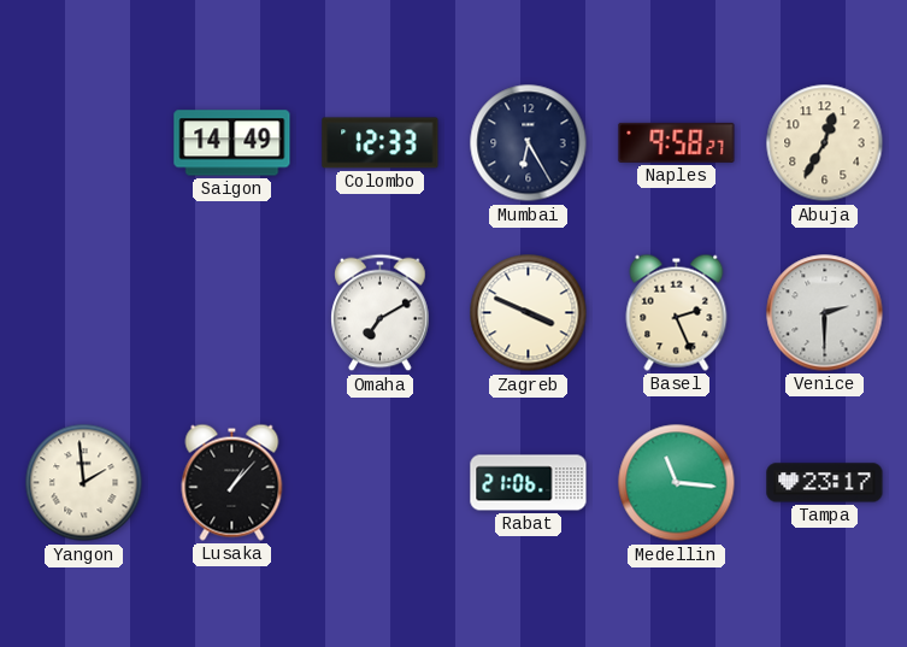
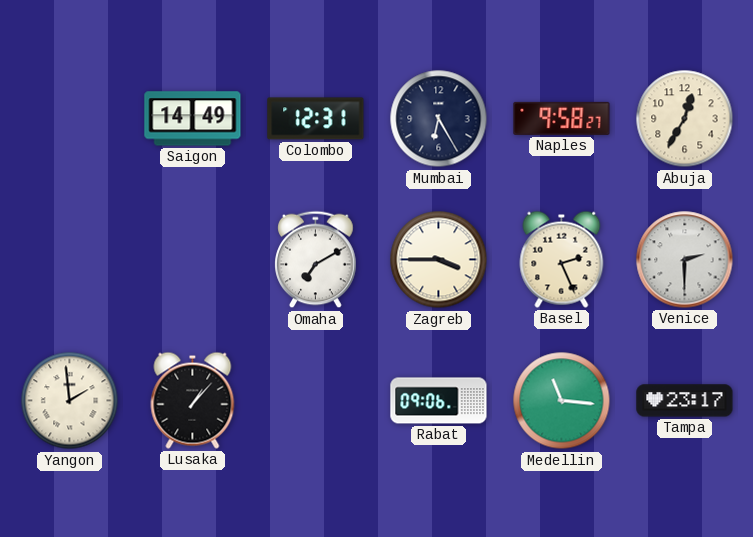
Colombo: 12:33 -> 12:31
Zagreb: 3:49 -> 3:45
Rabat: 21:06 -> 09:06
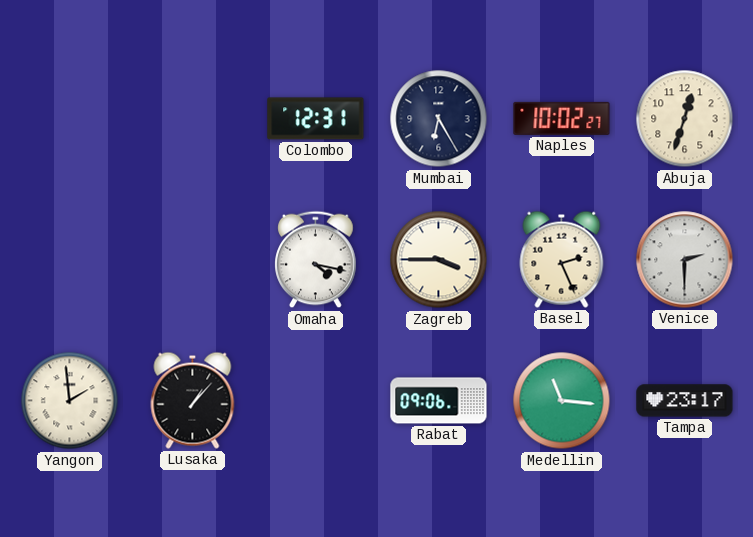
Saigon: 14:49 -> none
Naples: 9:58 -> 10:02
Abuja: 12:35 -> 12:33
Omaha: 7:10 -> 4:17
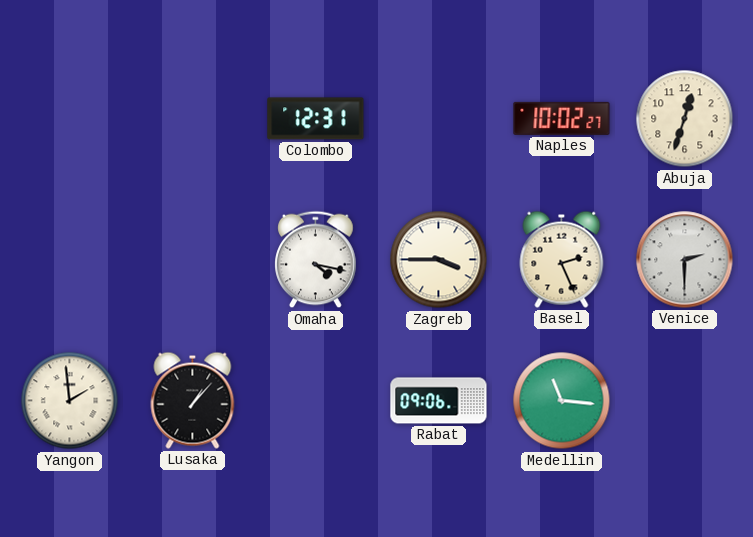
Mumbai: 6:25 -> none
Tampa: 23:17 -> none
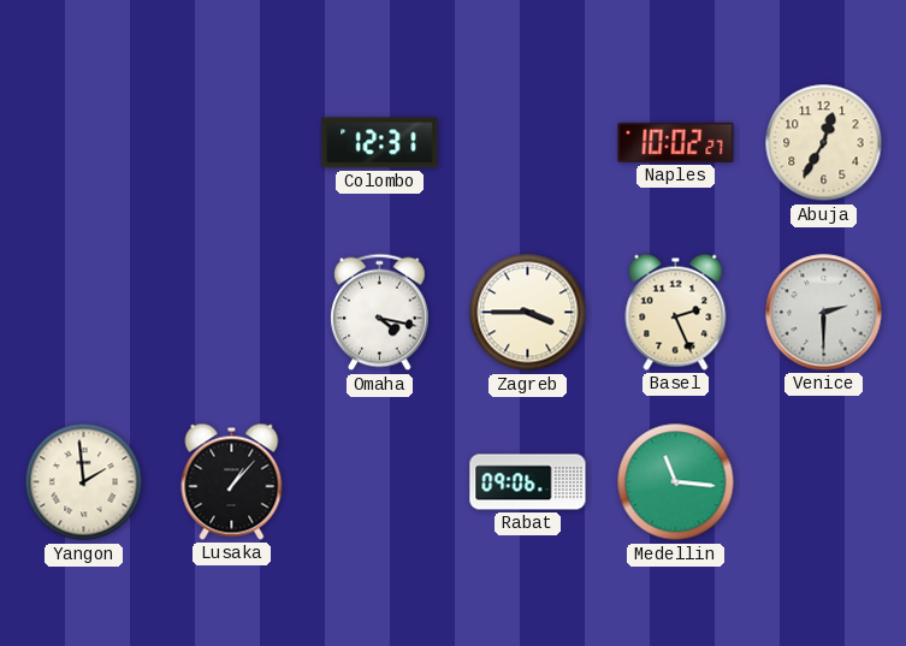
Abuja: 12:33 -> 12:35
